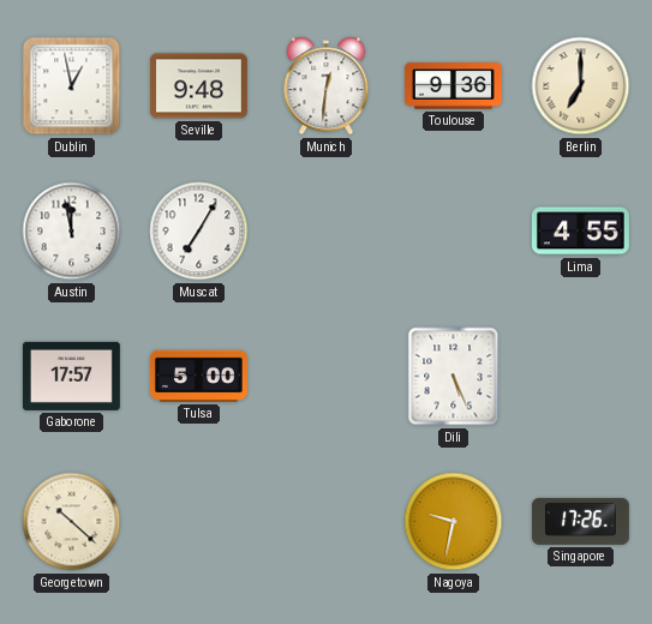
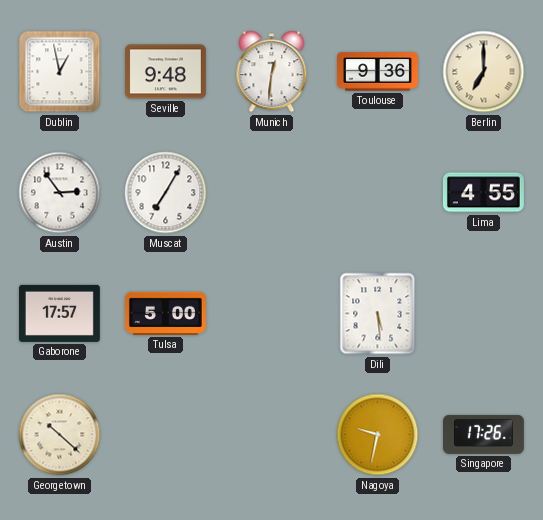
Austin: 11:58 -> 2:54
Dili: 5:26 -> 5:29
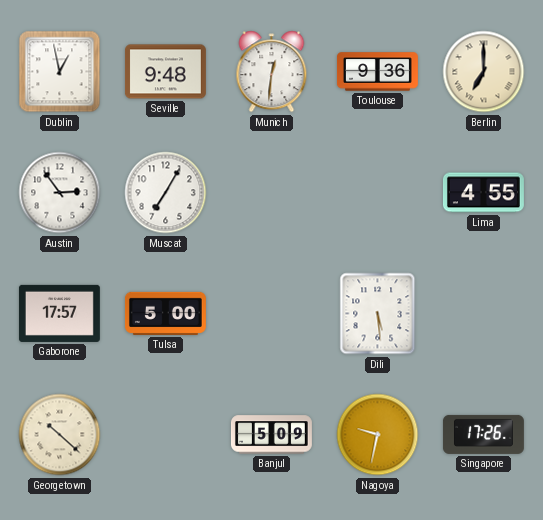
Banjul: none -> 5:09
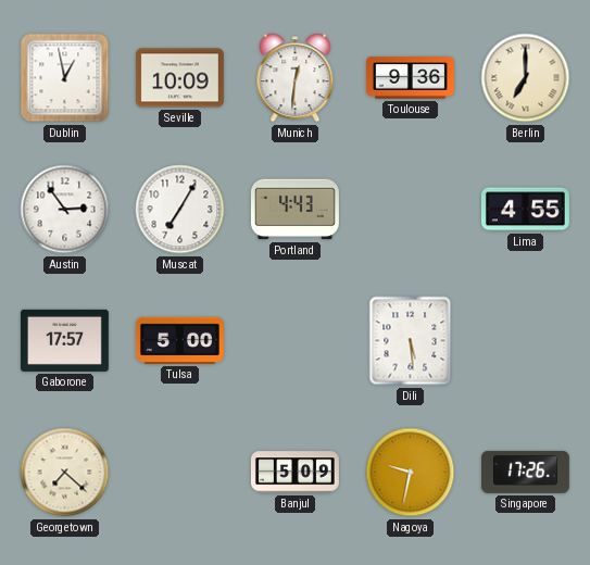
Seville: 9:48 -> 10:09
Portland: none -> 4:43
Georgetown: 10:22 -> 7:22
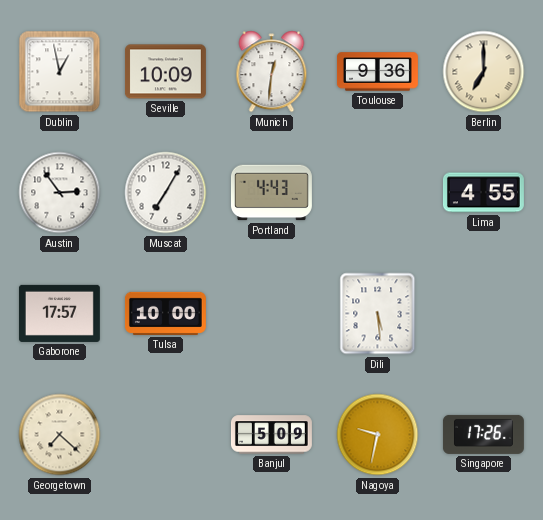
Tulsa: 5:00 -> 10:00
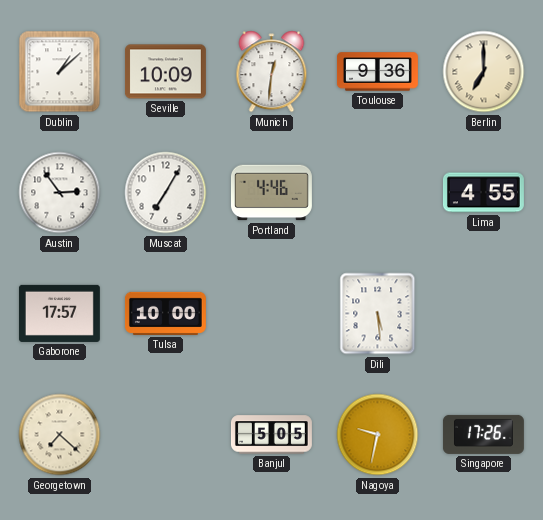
Dublin: 12:58 -> 1:08
Portland: 4:43 -> 4:46
Banjul: 5:09 -> 5:05
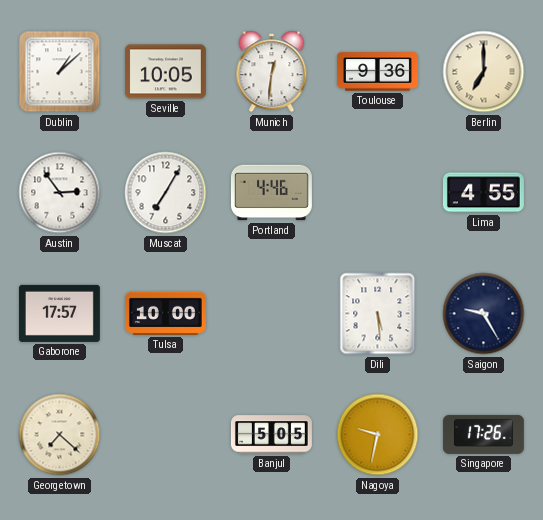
Seville: 10:09 -> 10:05
Saigon: none -> 9:25
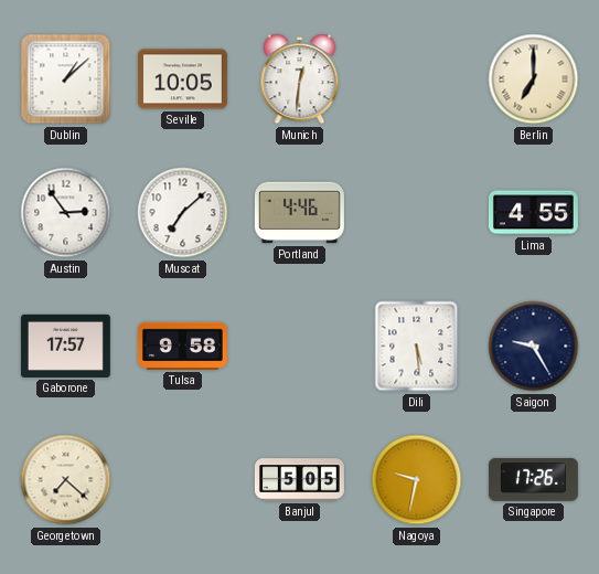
Toulouse: 9:36 -> none
Muscat: 7:05 -> 7:08
Tulsa: 10:00 -> 9:58
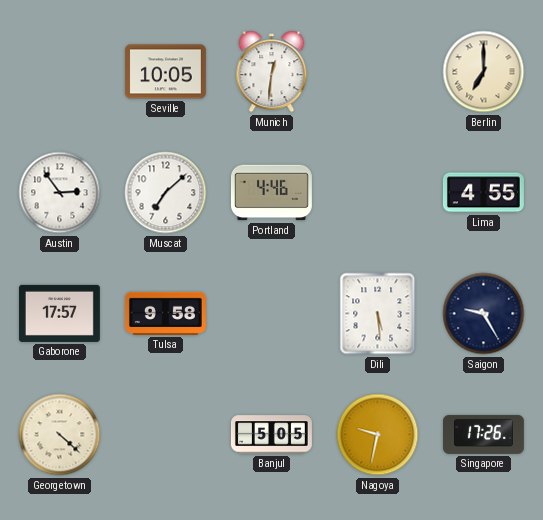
Dublin: 1:08 -> none
Georgetown: 7:22 -> 4:22
